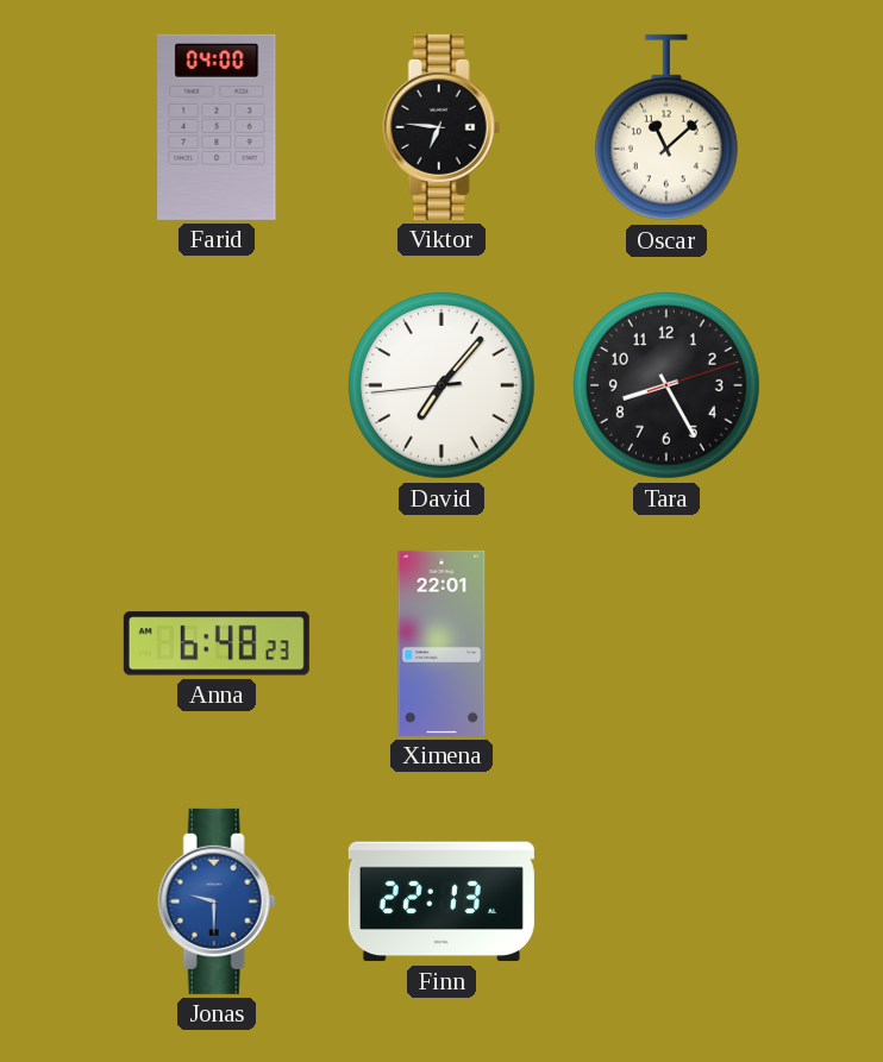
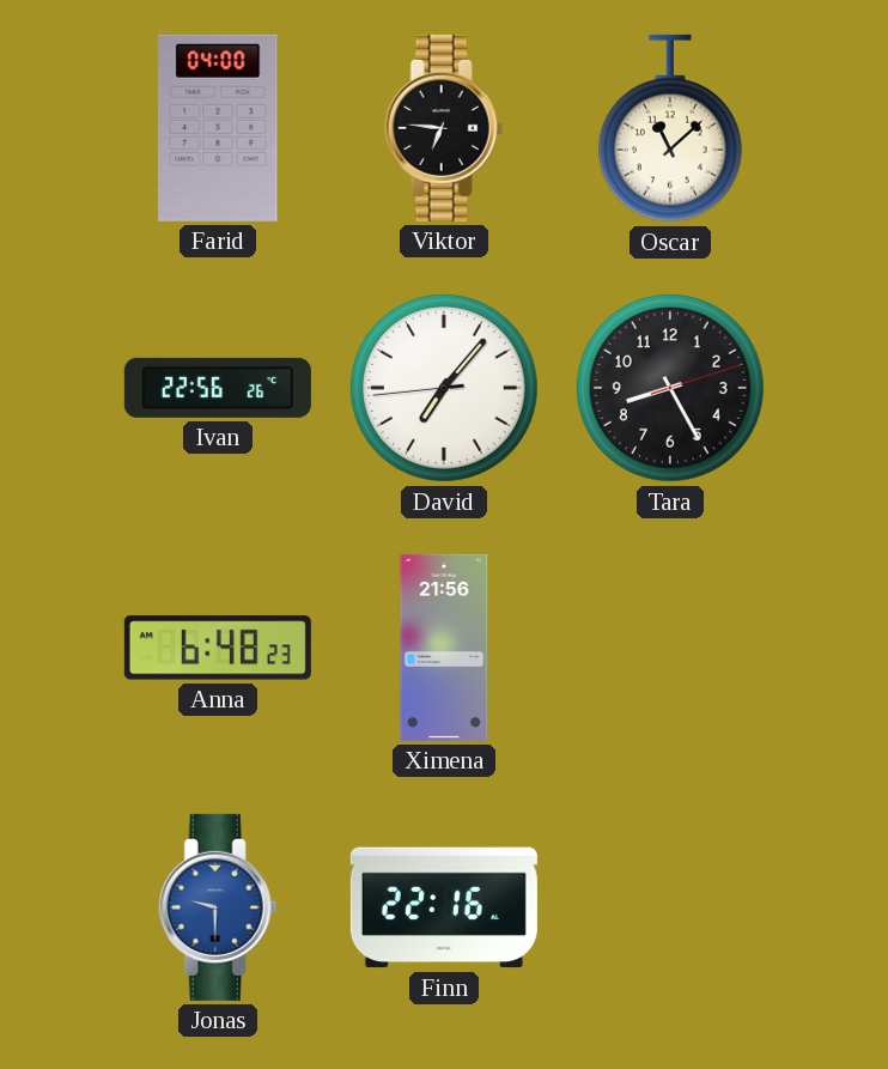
Ivan: none -> 22:56
Ximena: 22:01 -> 21:56
Finn: 22:13 -> 22:16
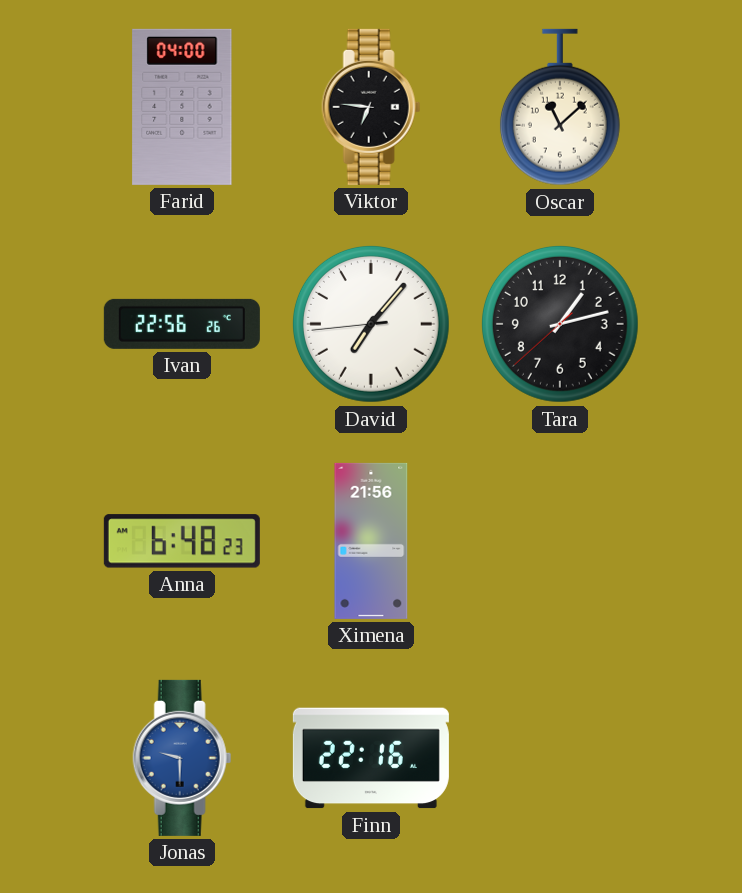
Tara: 8:25 -> 1:12
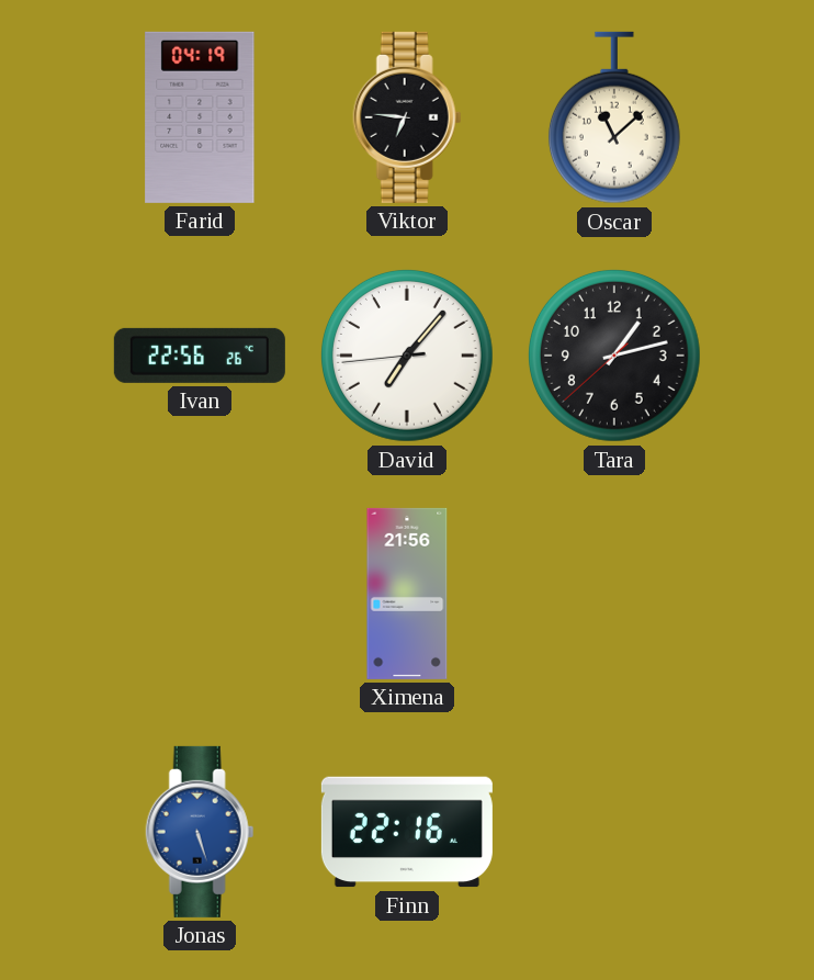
Farid: 04:00 -> 04:19
Anna: 6:48 -> none
Jonas: 9:30 -> 5:27
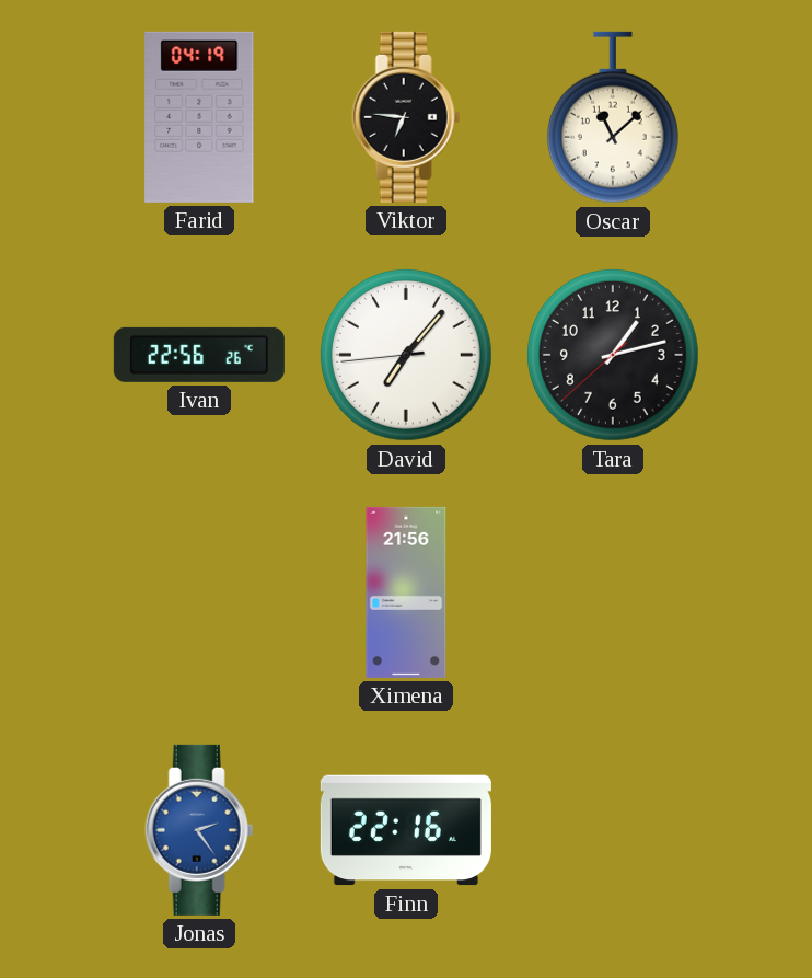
Jonas: 5:27 -> 2:24
